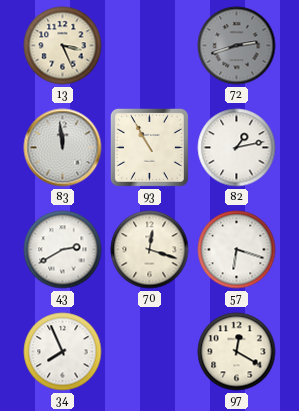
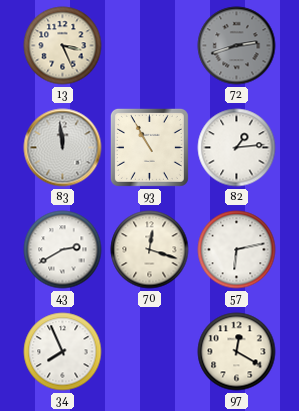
82: 1:13 -> 1:14
57: 6:18 -> 6:13
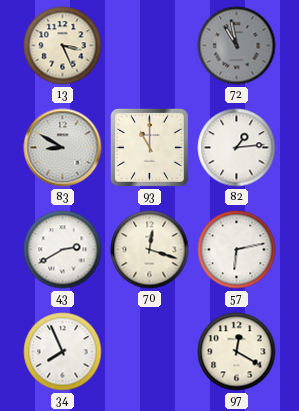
72: 2:42 -> 10:58
83: 11:59 -> 8:50
93: 10:55 -> 11:00
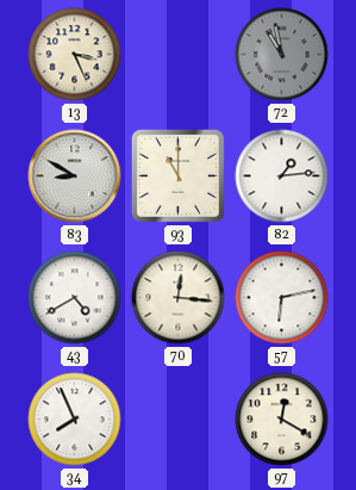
43: 2:40 -> 4:40
70: 12:18 -> 12:16
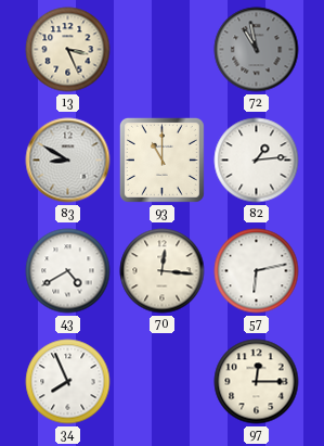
97: 12:20 -> 12:15
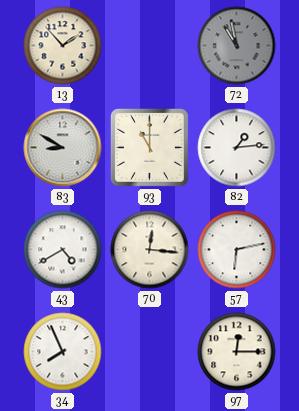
13: 3:26 -> 1:53
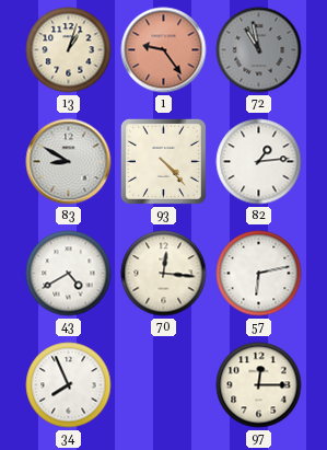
13: 1:53 -> 1:03
1: none -> 9:24
93: 11:00 -> 4:23
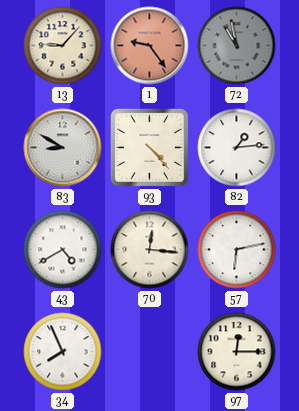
13: 1:03 -> 9:07
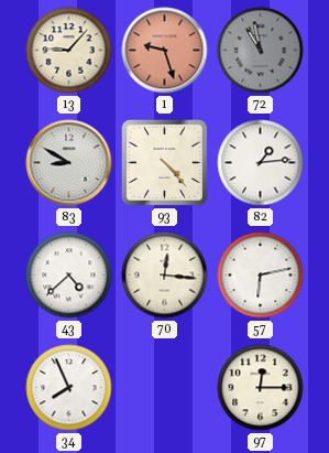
1: 9:24 -> 9:27
43: 4:40 -> 4:38
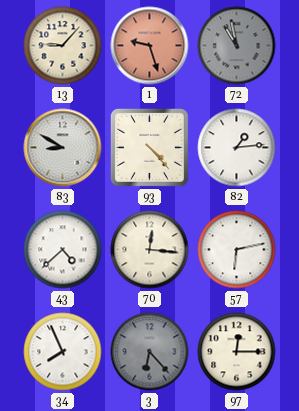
3: none -> 6:23
